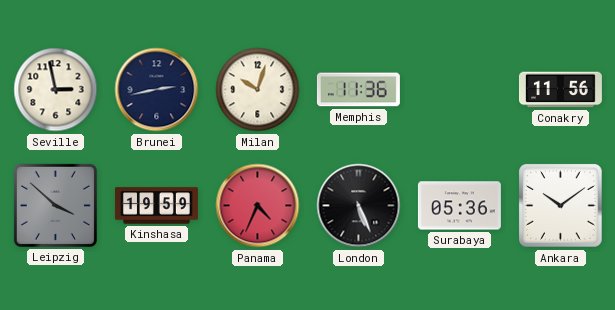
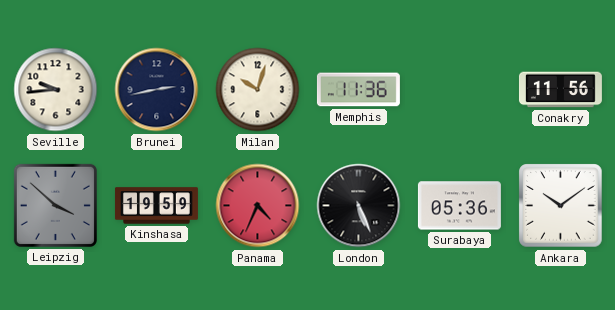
Seville: 2:58 -> 9:44
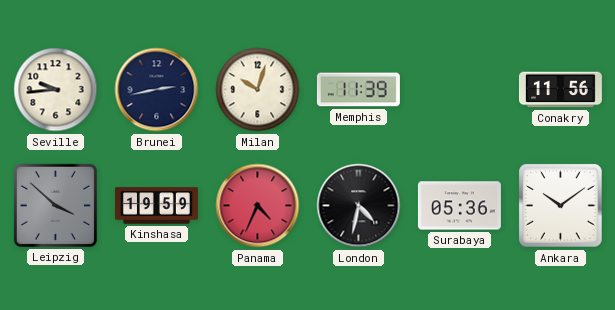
Memphis: 11:36 -> 11:39
London: 5:26 -> 4:32
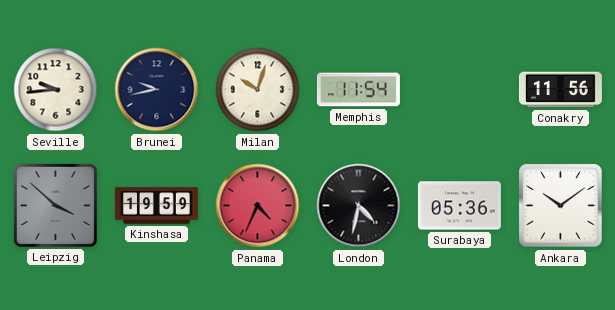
Brunei: 2:43 -> 9:43
Memphis: 11:39 -> 11:54
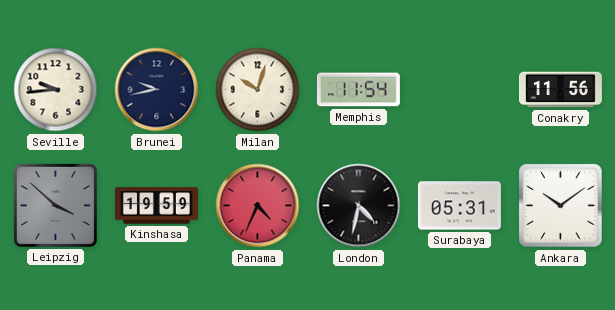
Surabaya: 05:36 -> 05:31
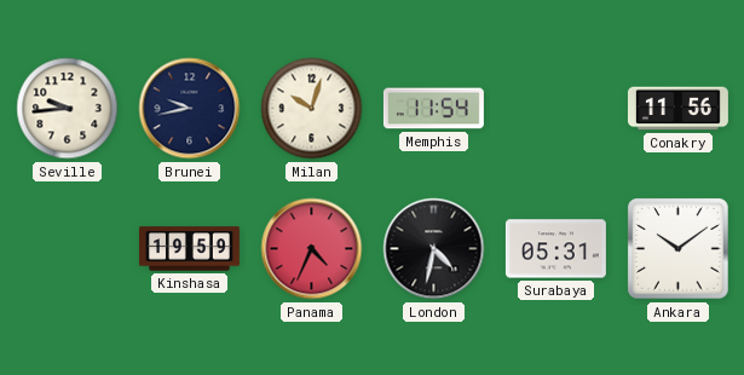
Leipzig: 3:52 -> none
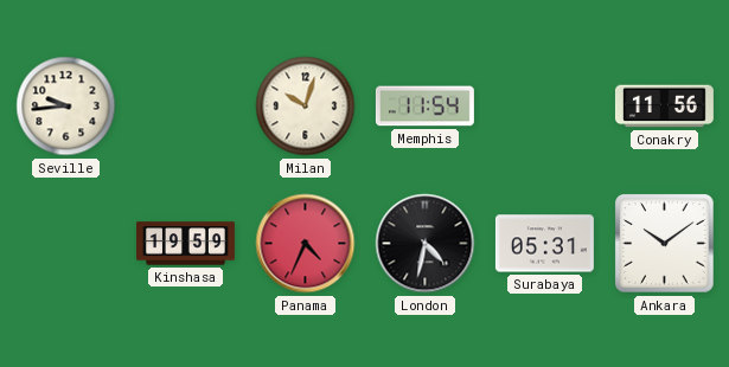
Brunei: 9:43 -> none
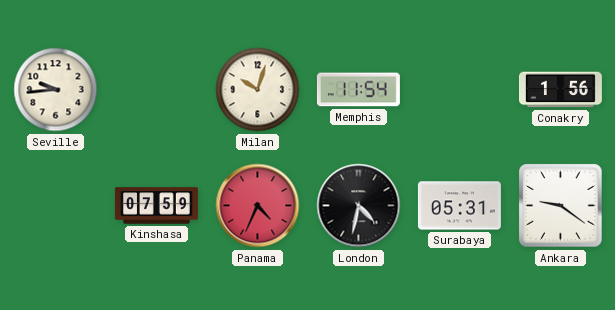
Conakry: 11:56 -> 1:56
Kinshasa: 19:59 -> 07:59
Ankara: 10:09 -> 9:21
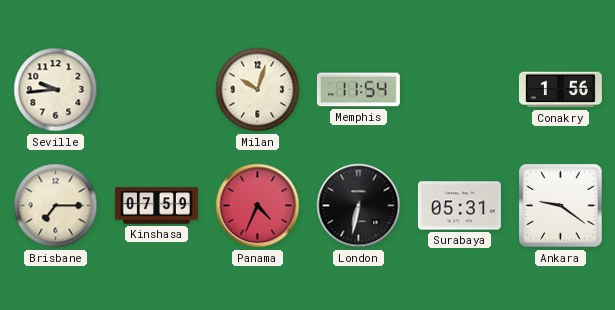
Brisbane: none -> 7:15
London: 4:32 -> 6:32
